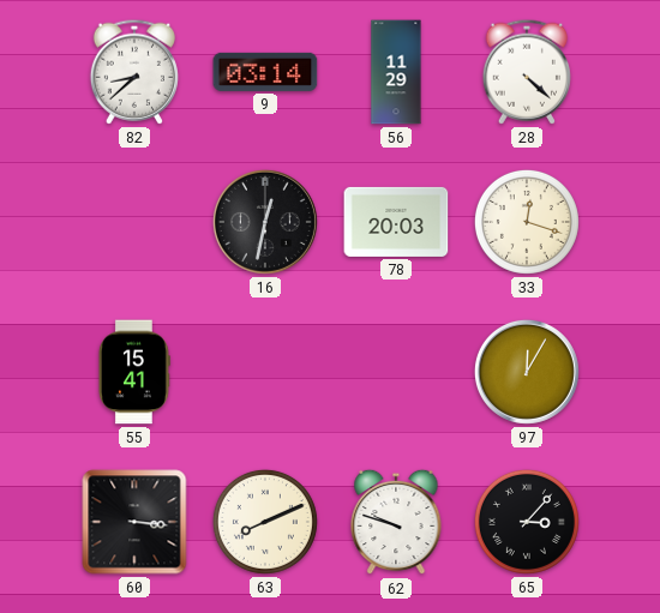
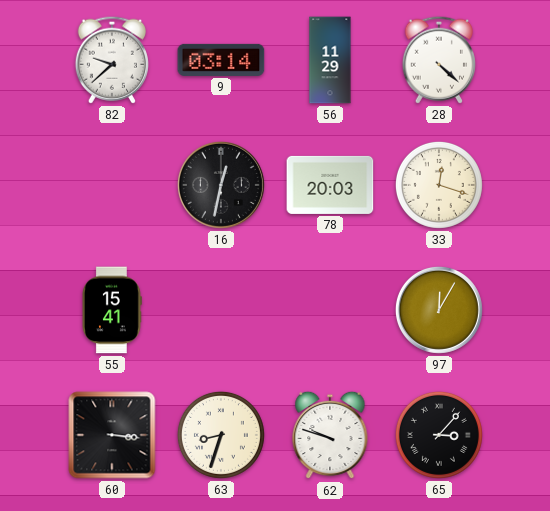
82: 8:38 -> 9:38
63: 8:11 -> 8:33
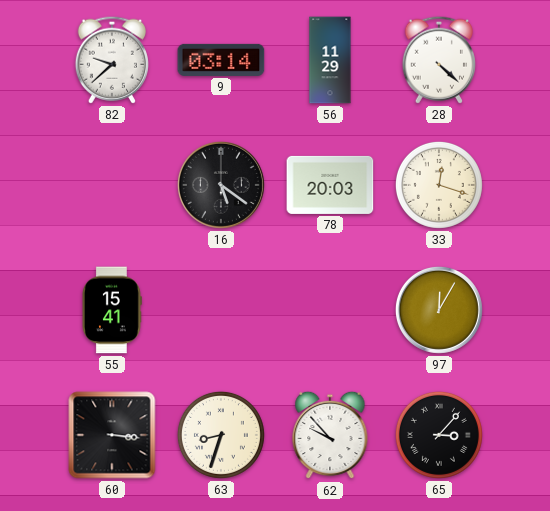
16: 12:32 -> 5:21
62: 9:48 -> 9:53
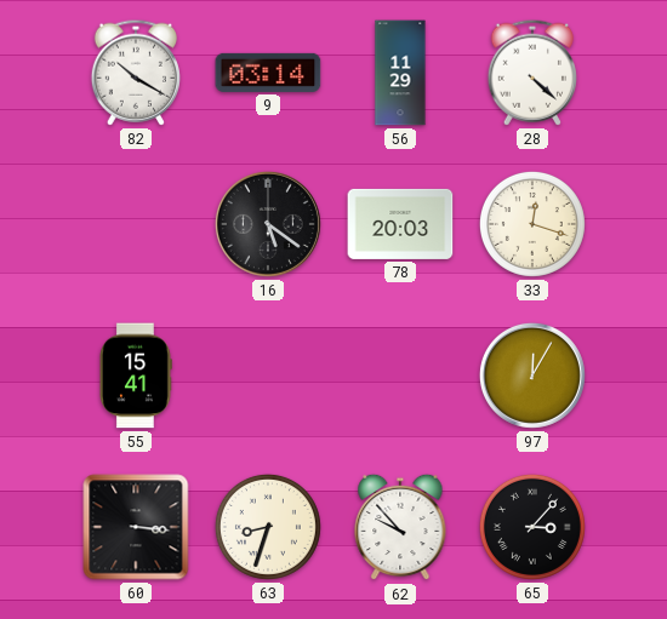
82: 9:38 -> 10:20
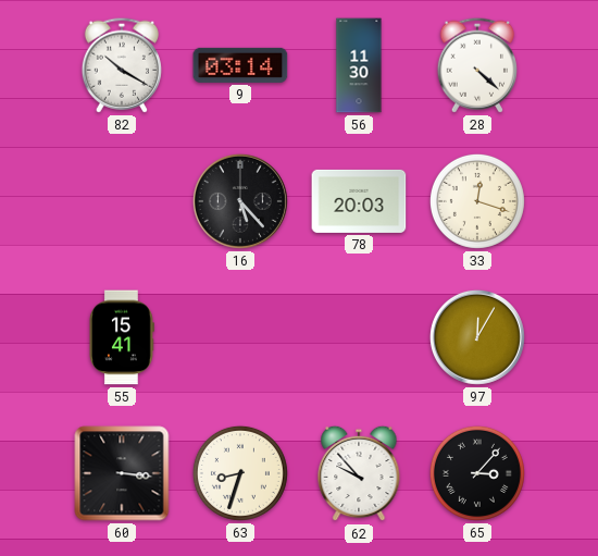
56: 11:29 -> 11:30
16: 5:21 -> 5:23
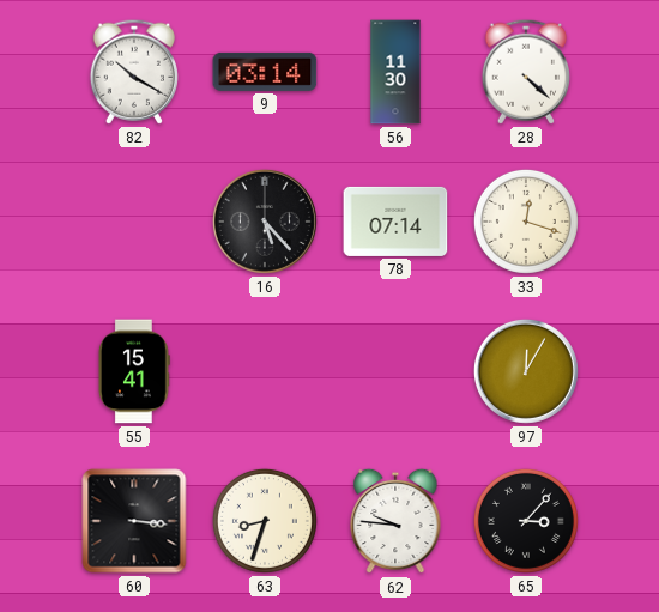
78: 20:03 -> 07:14
62: 9:53 -> 9:46
